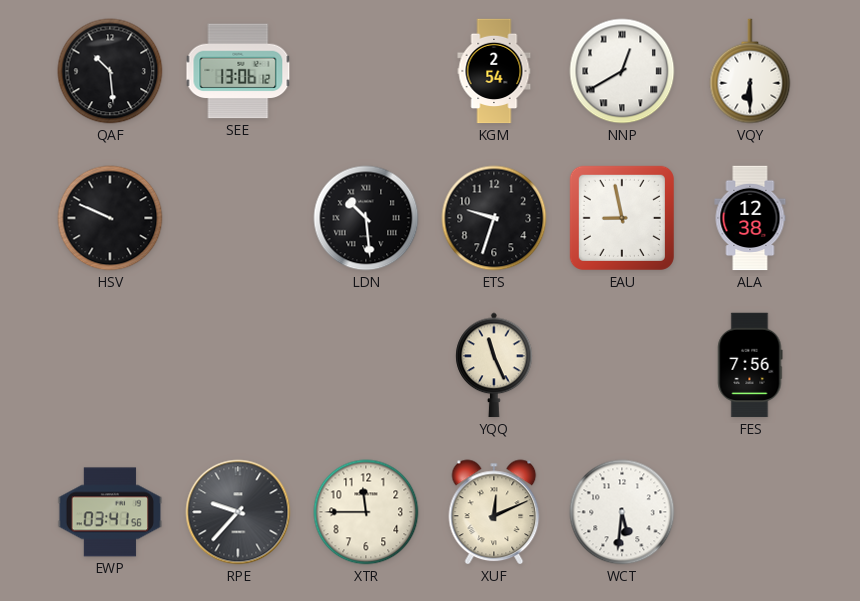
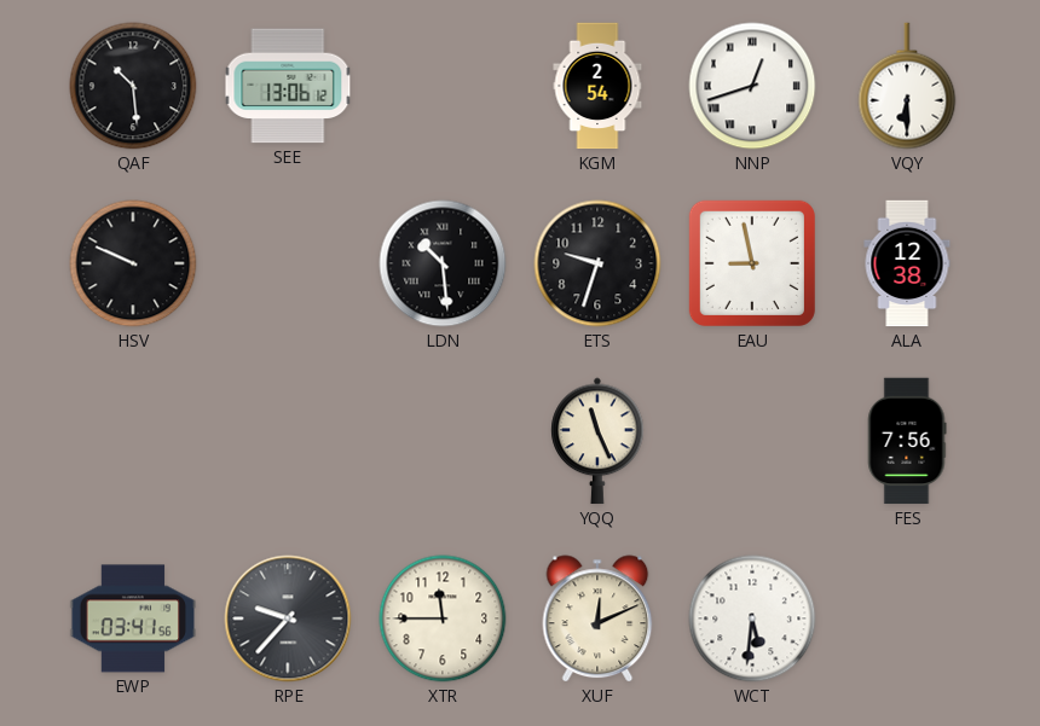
NNP: 12:40 -> 12:42
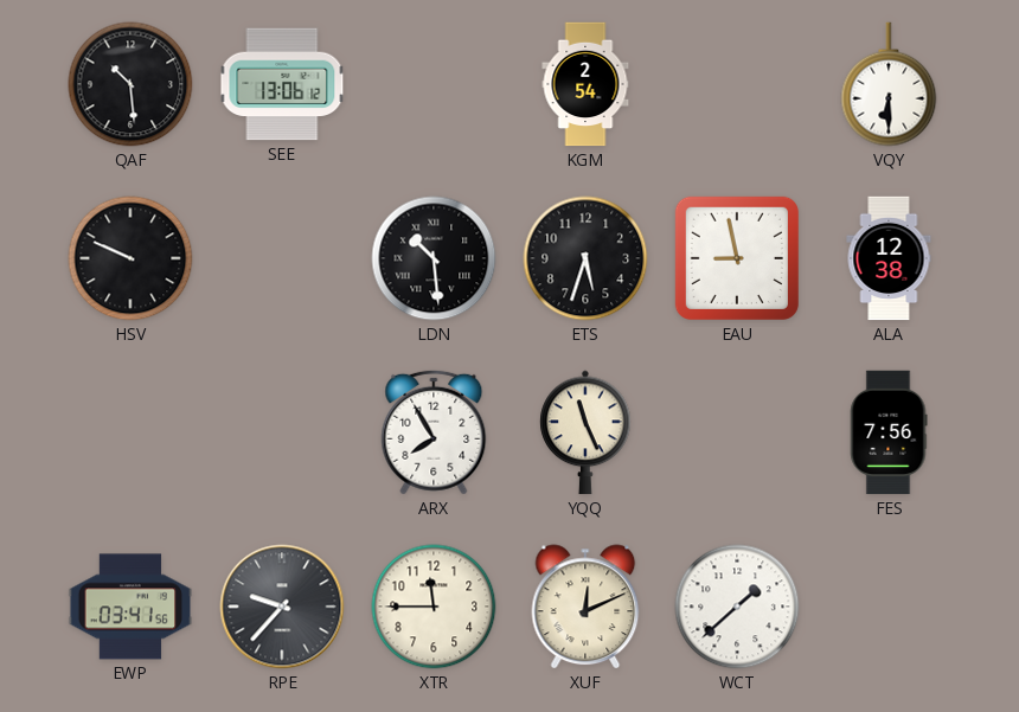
NNP: 12:42 -> none
ETS: 9:33 -> 5:33
ARX: none -> 7:55
WCT: 5:31 -> 1:38
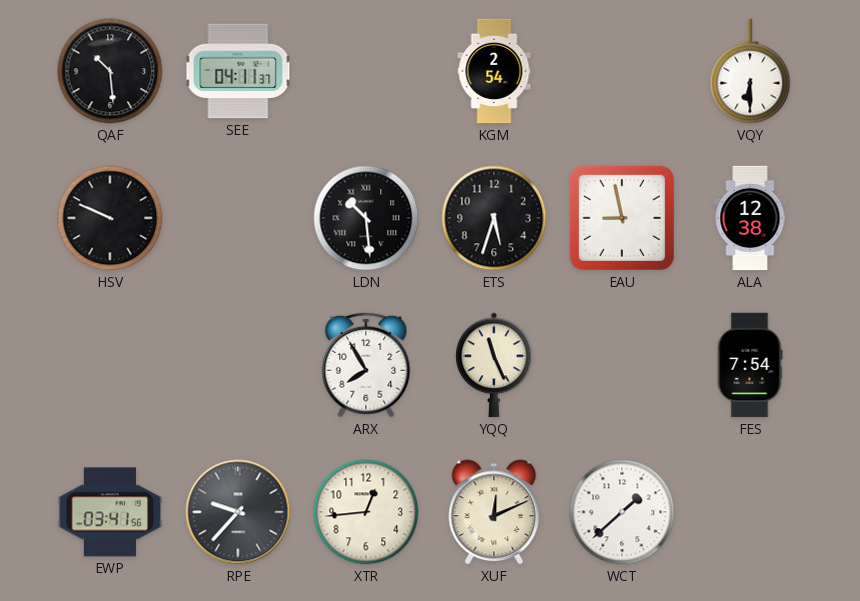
SEE: 13:06 -> 04:11
FES: 7:56 -> 7:54
XTR: 11:45 -> 12:44
